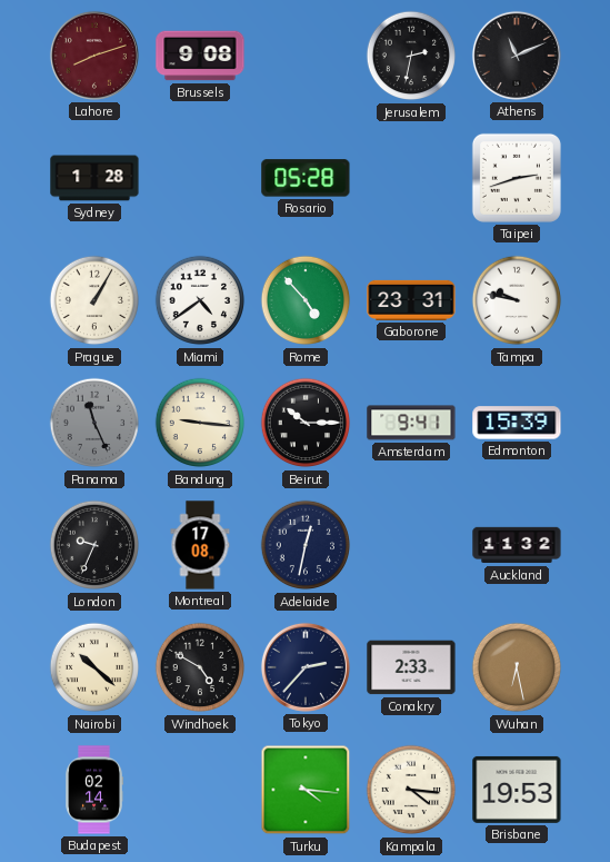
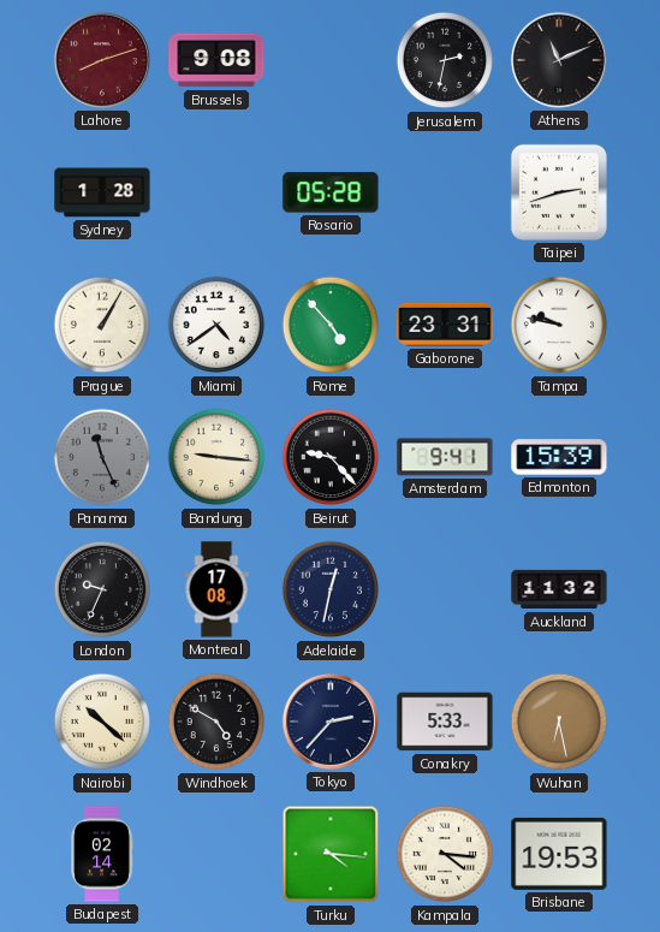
Beirut: 10:15 -> 9:23
Conakry: 2:33 -> 5:33
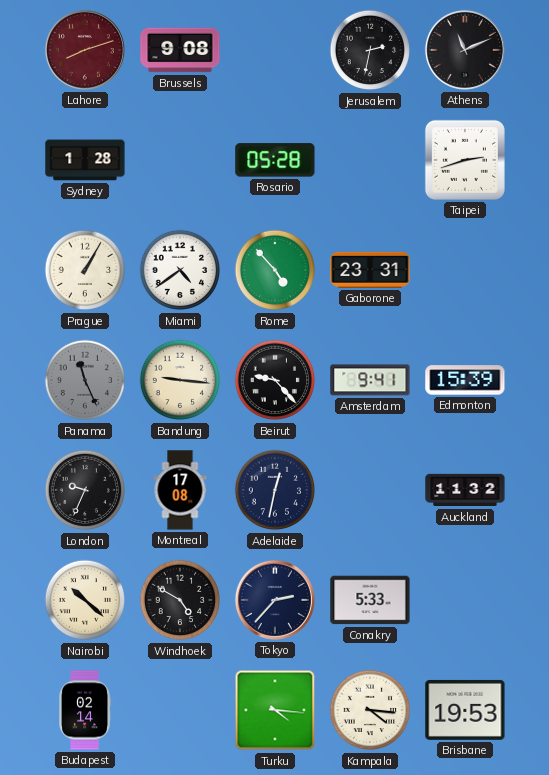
Tampa: 9:47 -> none
Wuhan: 6:28 -> none
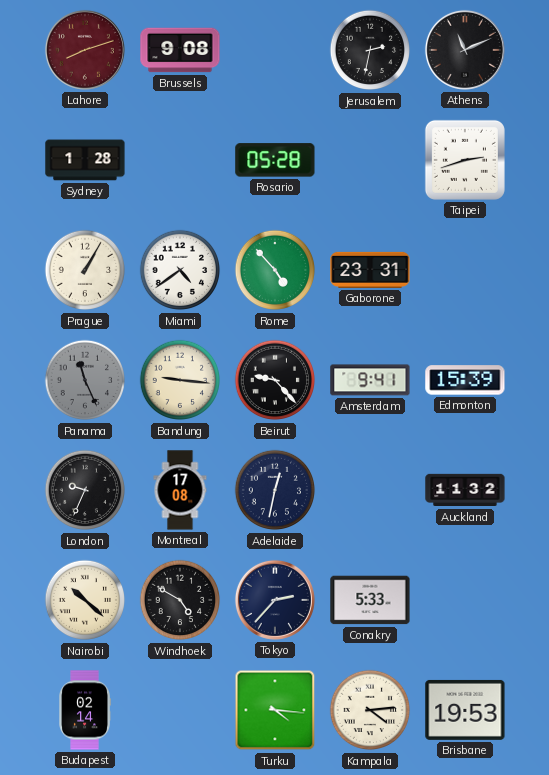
Kampala: 4:16 -> 4:14
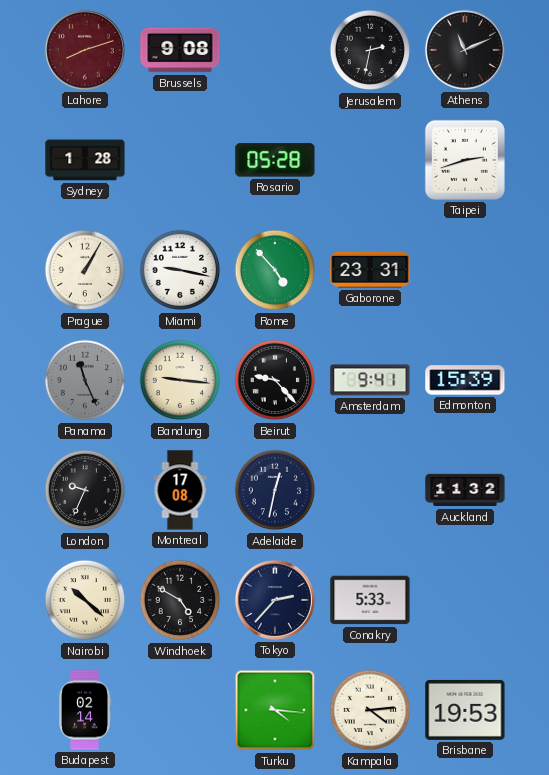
Miami: 4:39 -> 9:17
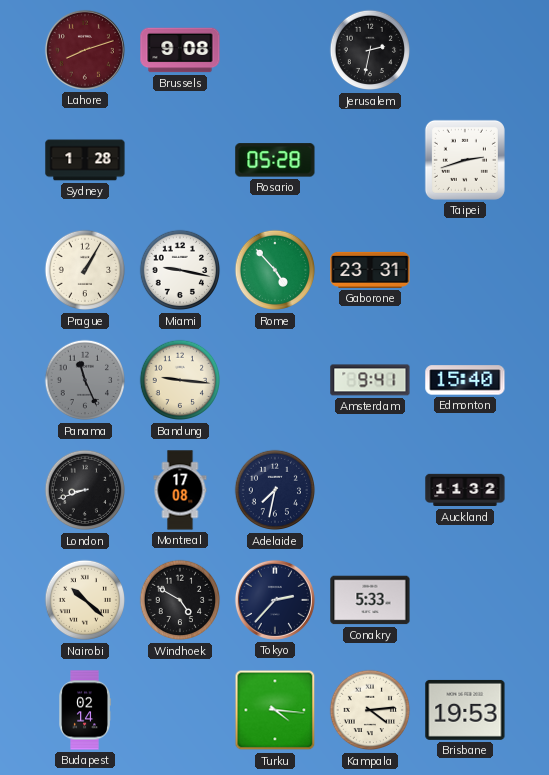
Athens: 11:11 -> none
Beirut: 9:23 -> none
Edmonton: 15:39 -> 15:40
London: 9:34 -> 8:42
Adelaide: 12:32 -> 7:32
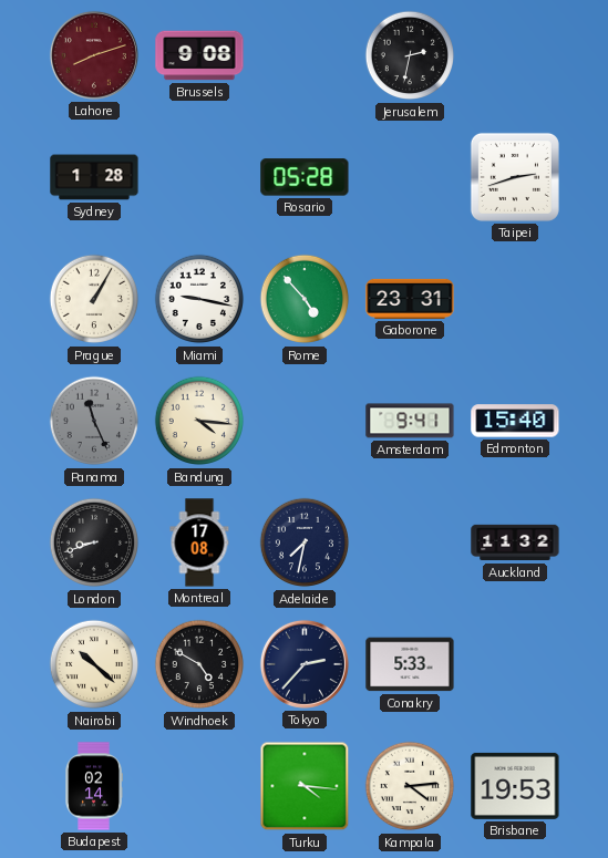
Bandung: 9:16 -> 4:16
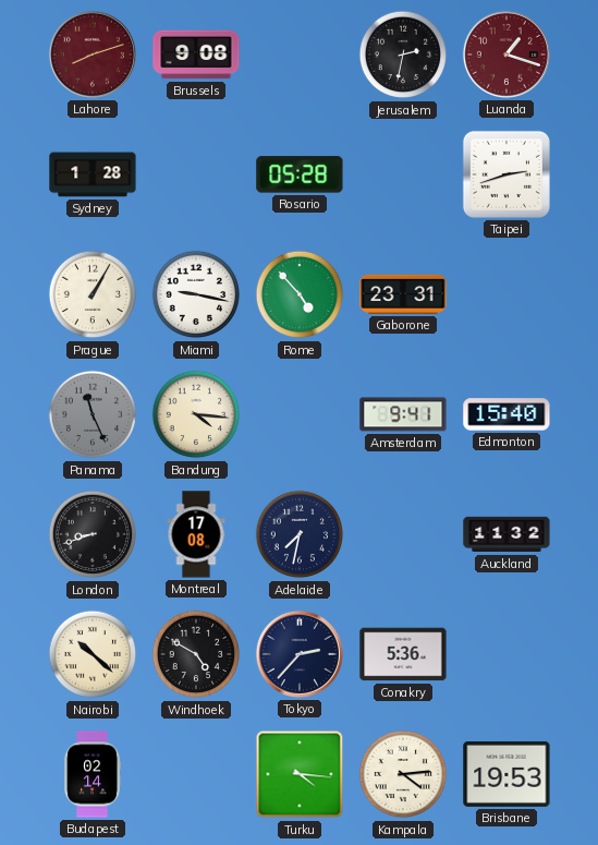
Luanda: none -> 1:18
Conakry: 5:33 -> 5:36
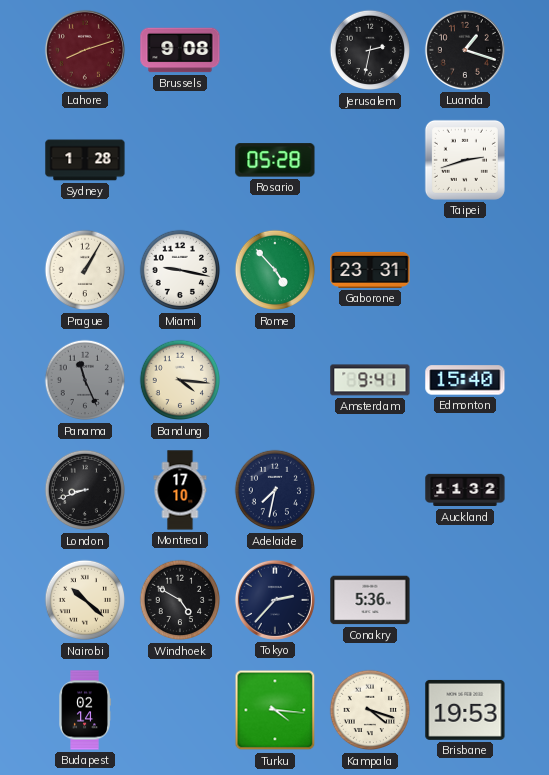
Luanda dial: burgundy -> black
Montreal: 17:08 -> 17:10
Kampala: 4:14 -> 4:18
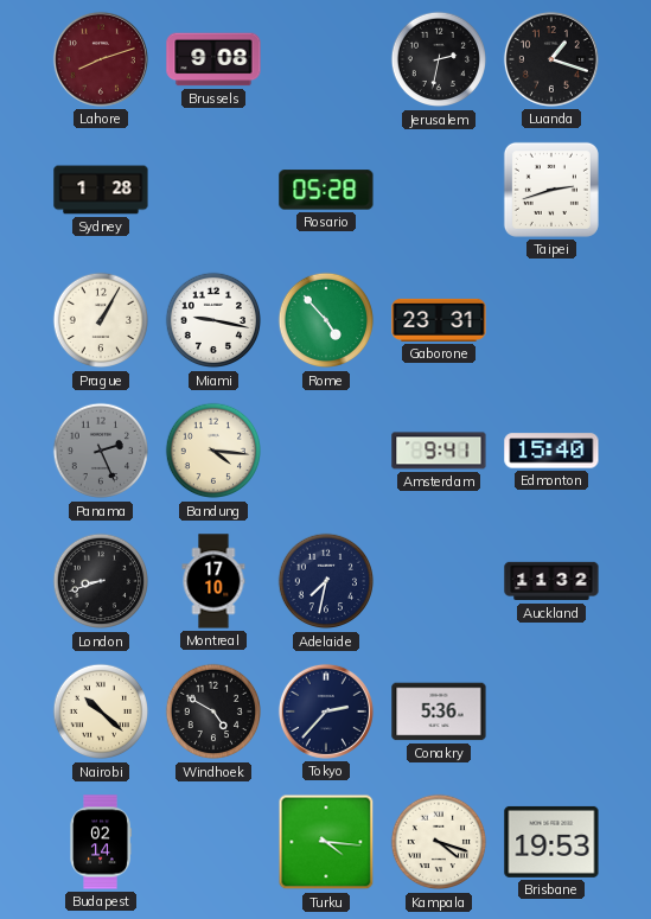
Panama: 11:26 -> 2:26
